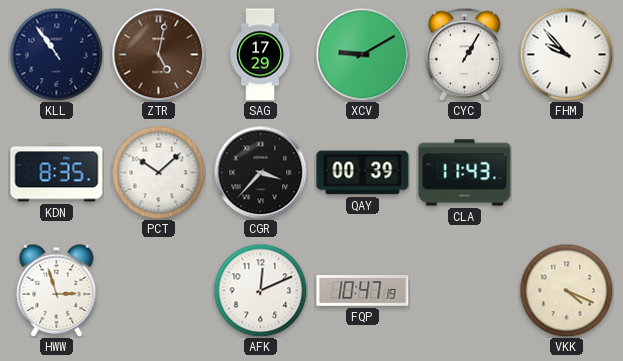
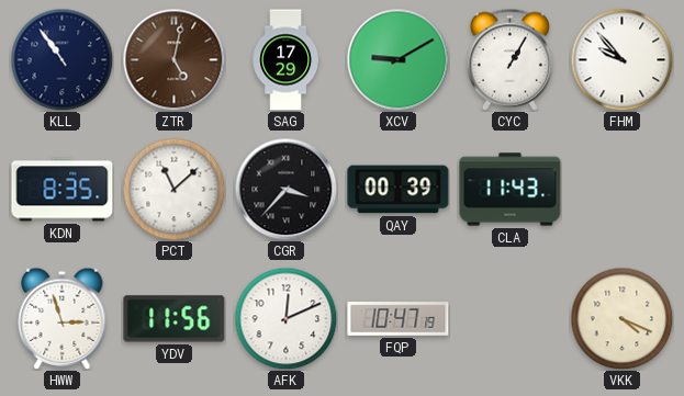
PCT: 10:08 -> 11:08
YDV: none -> 11:56
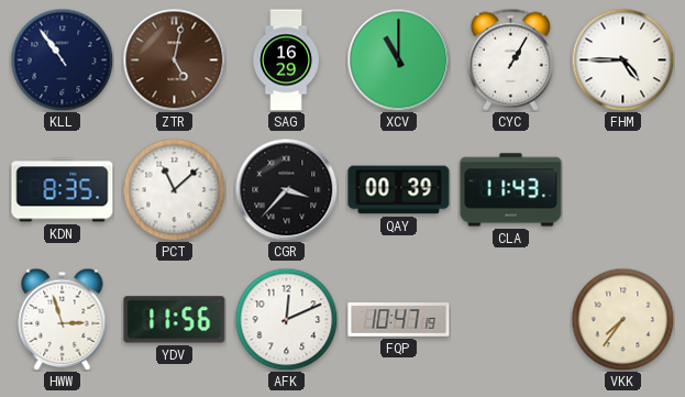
SAG: 17:29 -> 16:29
XCV: 9:10 -> 11:00
FHM: 9:53 -> 4:45
VKK: 4:19 -> 7:36
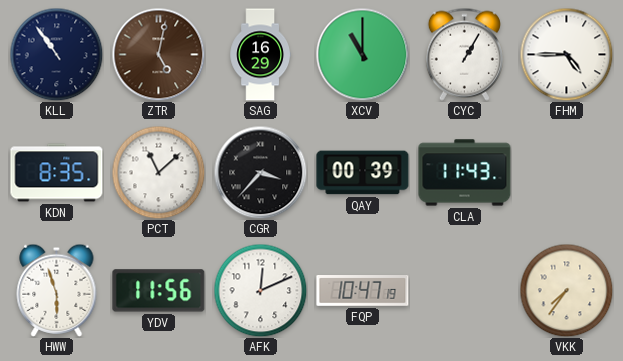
HWW: 2:57 -> 5:57
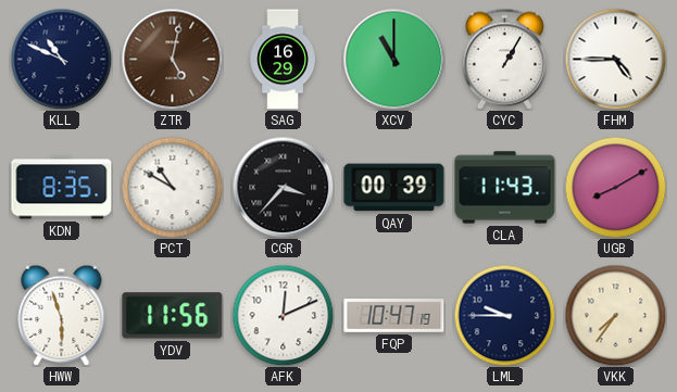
KLL: 10:54 -> 10:49
PCT: 11:08 -> 10:50
UGB: none -> 8:10
LML: none -> 9:45
